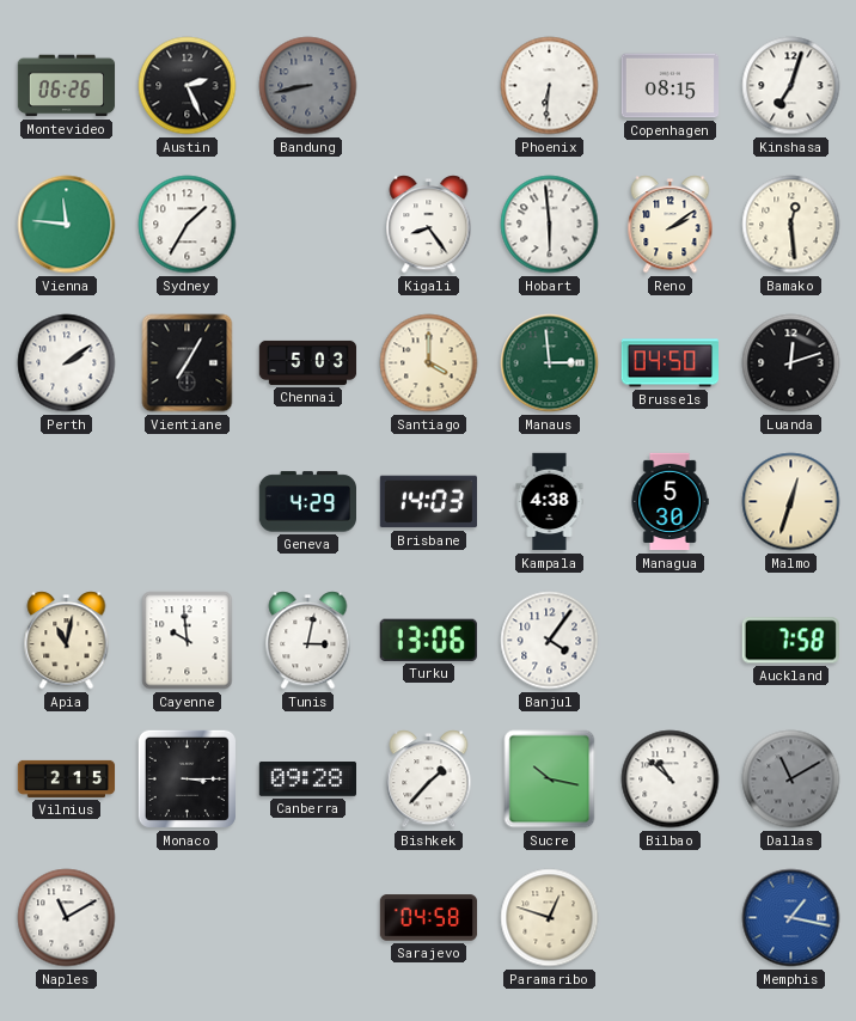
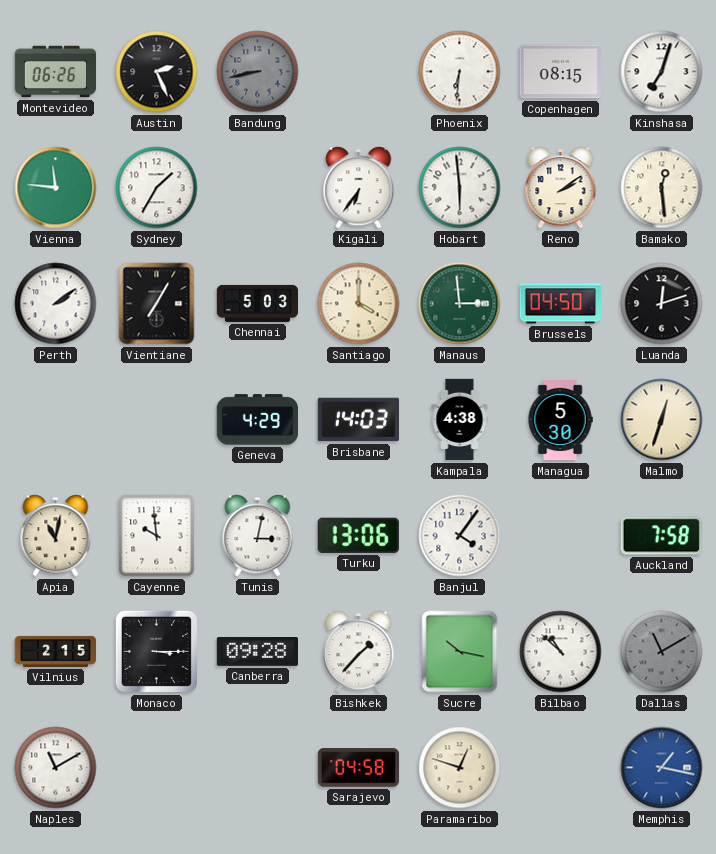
Kigali: 8:24 -> 6:36
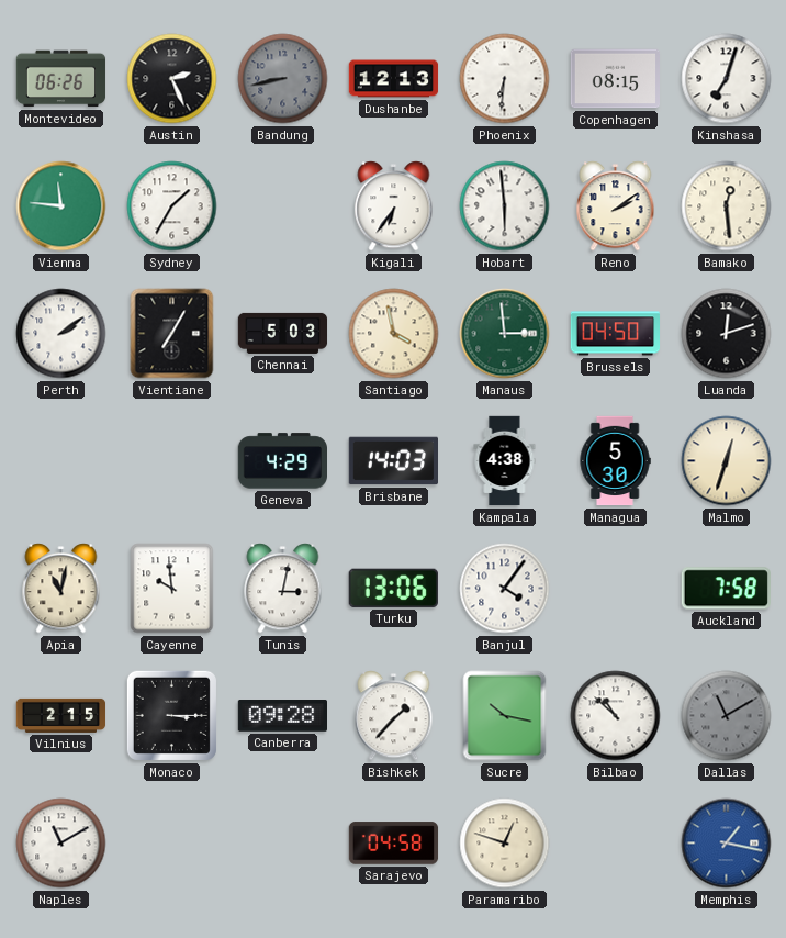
Dushanbe: none -> 12:13
Santiago: 4:00 -> 3:58
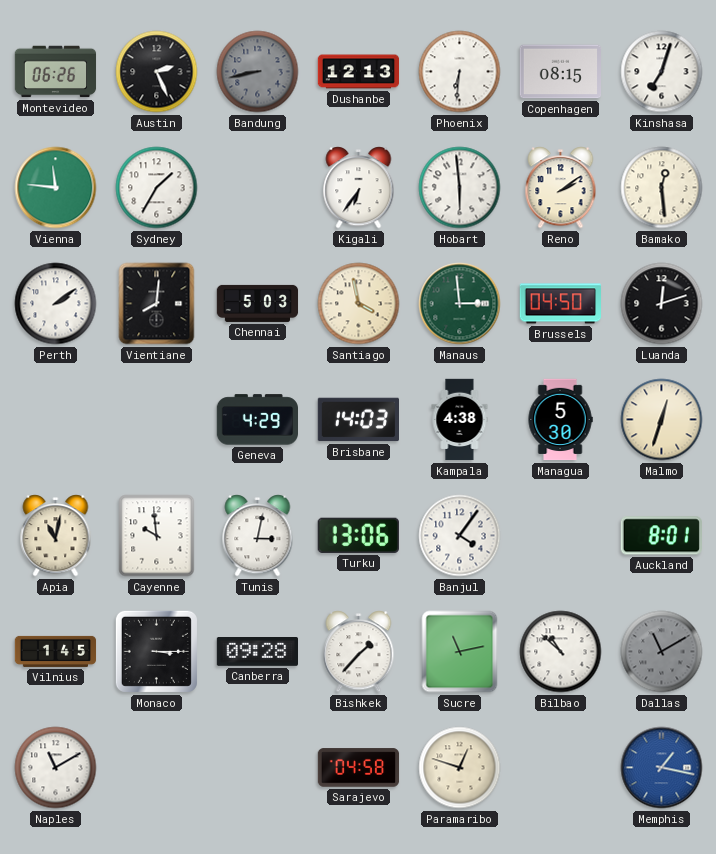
Vientiane: 7:05 -> 8:01
Auckland: 7:58 -> 8:01
Vilnius: 2:15 -> 1:45
Sucre: 10:17 -> 11:13
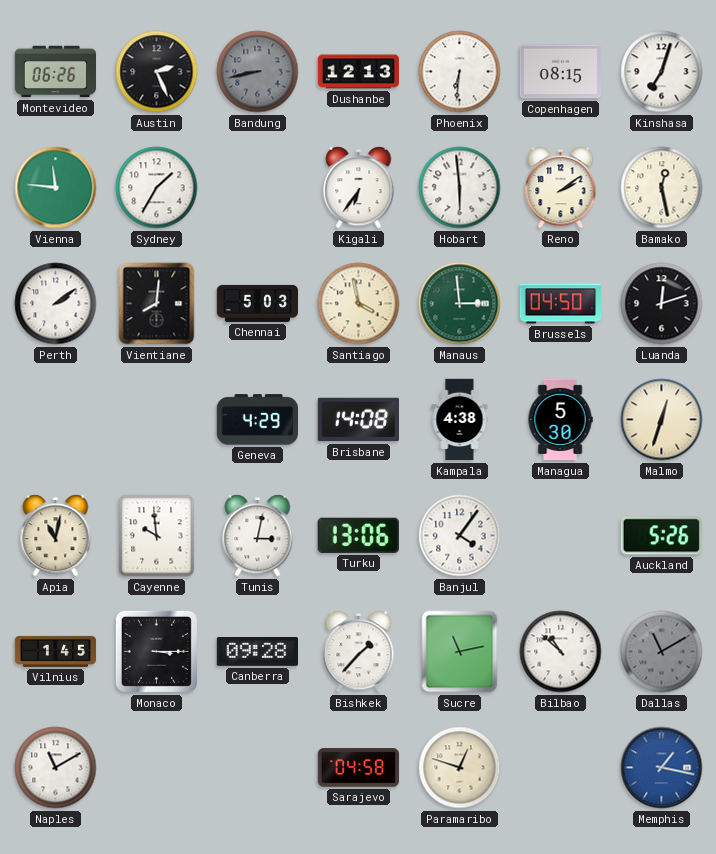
Bamako: 12:29 -> 12:28
Brisbane: 14:03 -> 14:08
Auckland: 8:01 -> 5:26
